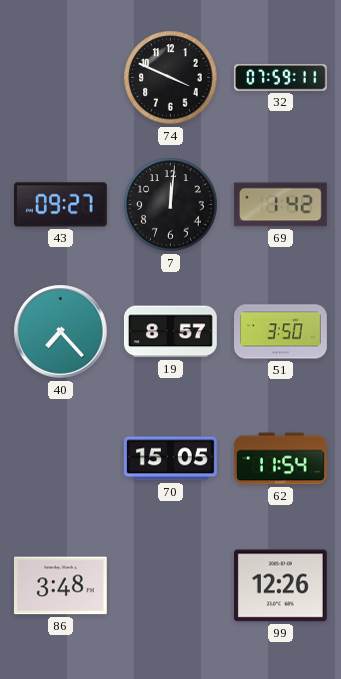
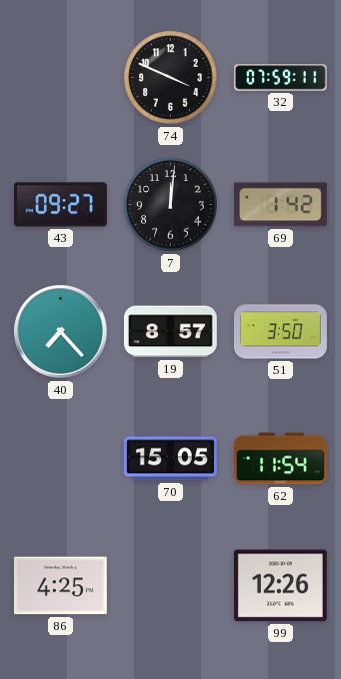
86: 3:48 -> 4:25
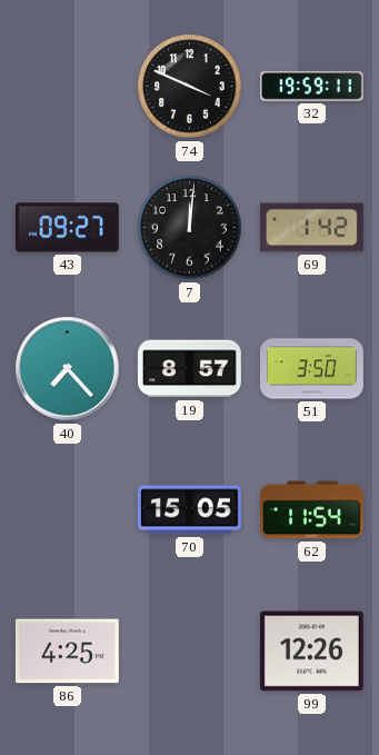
32: 07:59 -> 19:59
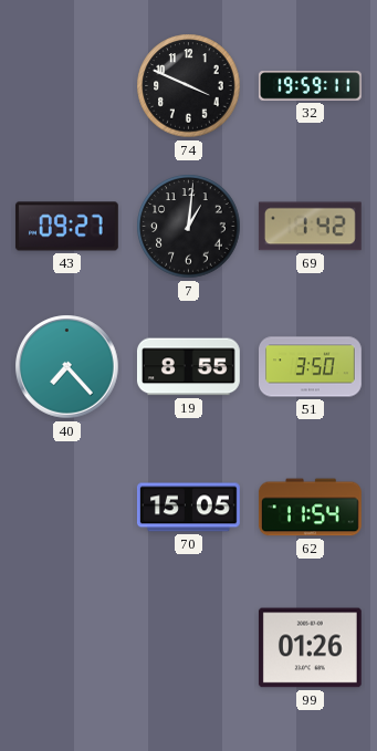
7: 12:01 -> 1:01
19: 8:57 -> 8:55
86: 4:25 -> none
99: 12:26 -> 01:26
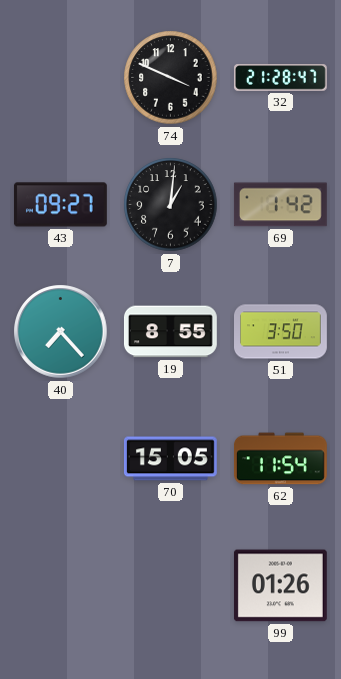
32: 19:59 -> 21:28
